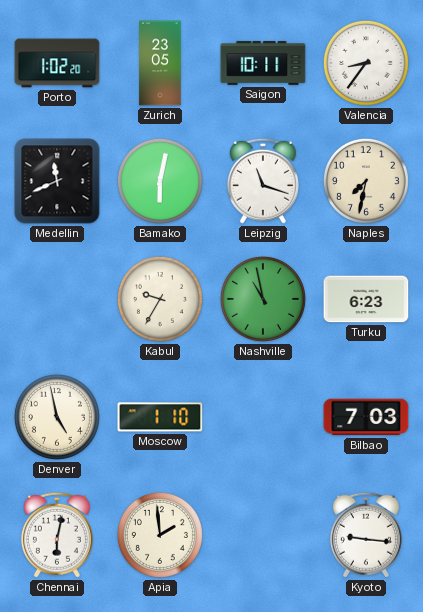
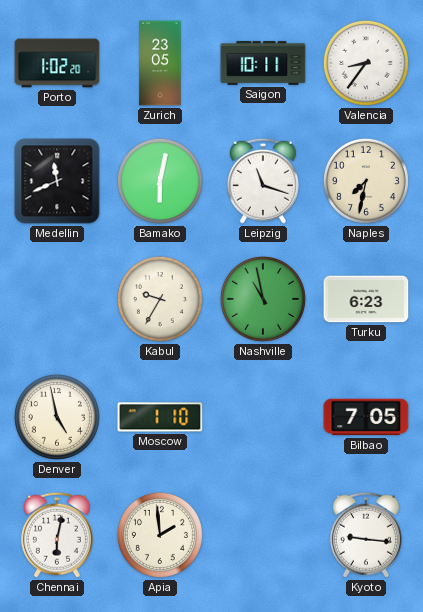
Bilbao: 7:03 -> 7:05
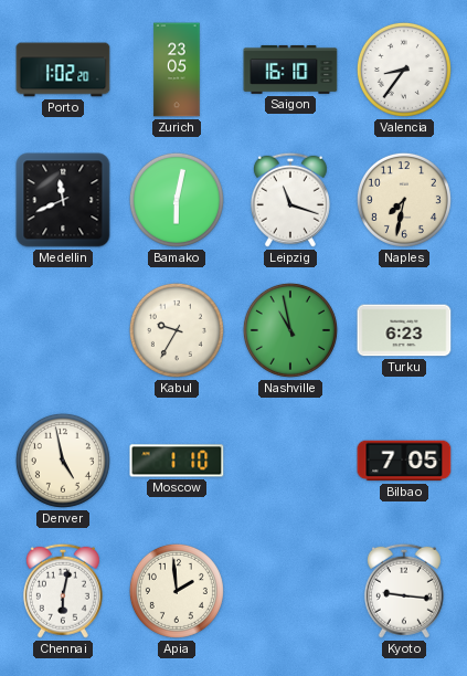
Saigon: 10:11 -> 16:10
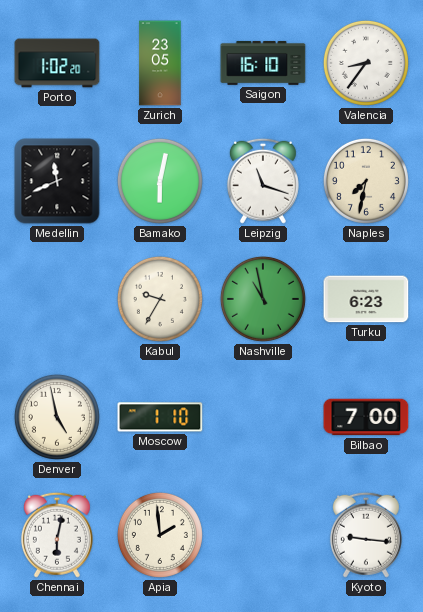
Bilbao: 7:05 -> 7:00
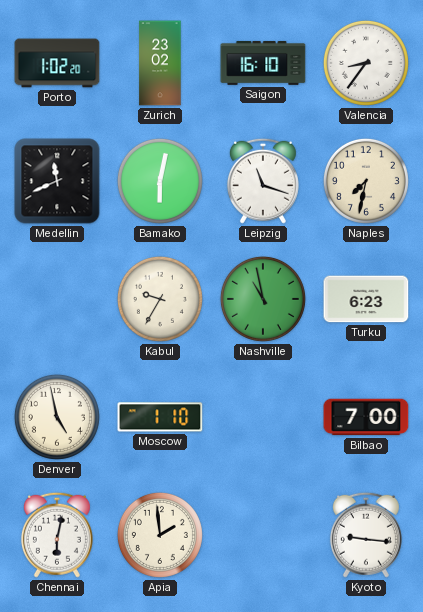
Zurich: 23:05 -> 23:02
